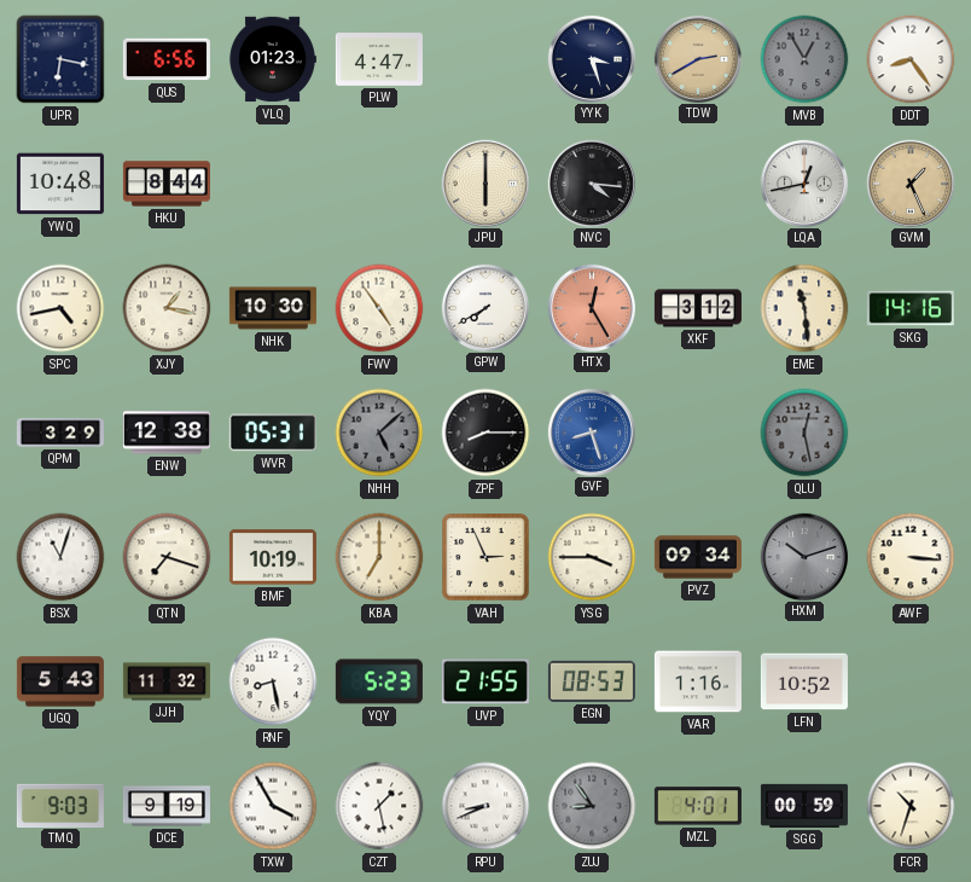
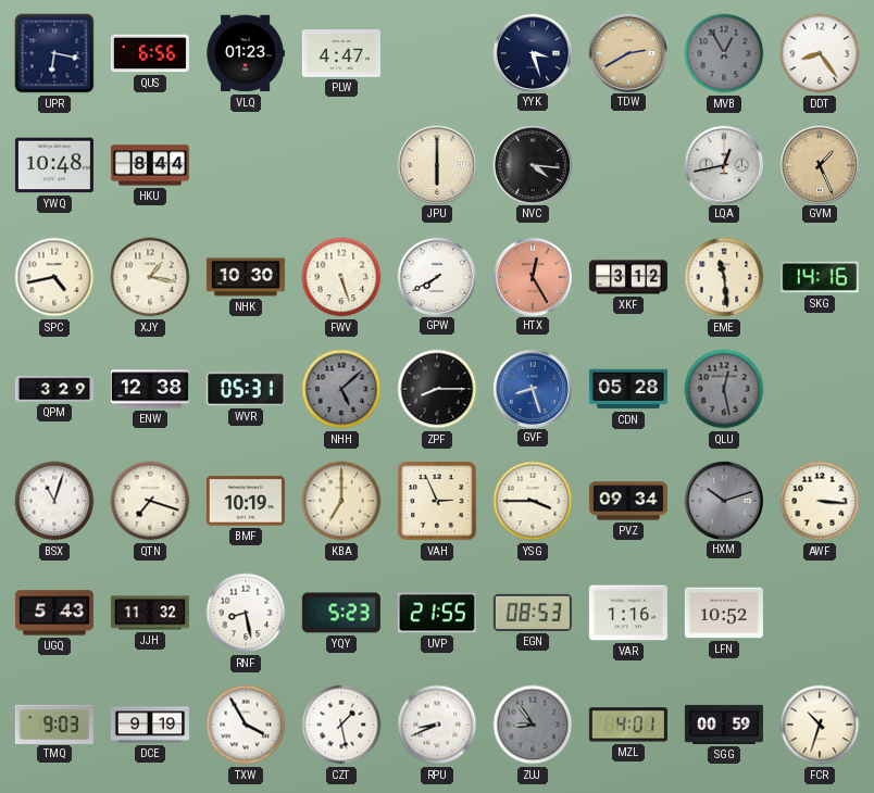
FWV: 4:54 -> 5:27
CDN: none -> 05:28
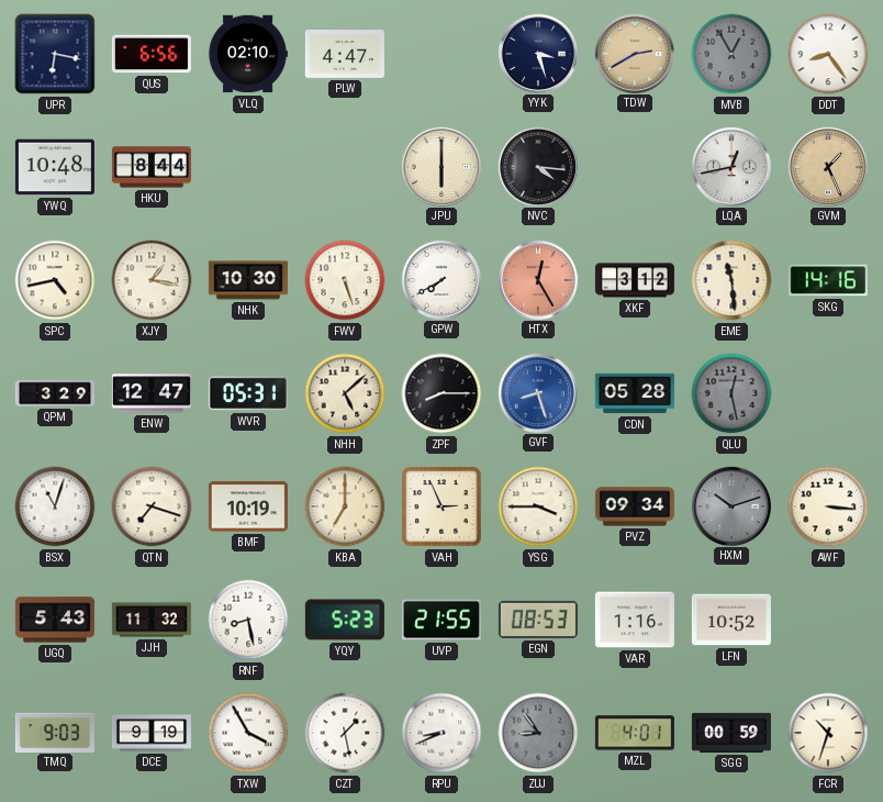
VLQ: 01:23 -> 02:10
ENW: 12:38 -> 12:47
NHH dial: grey -> cream
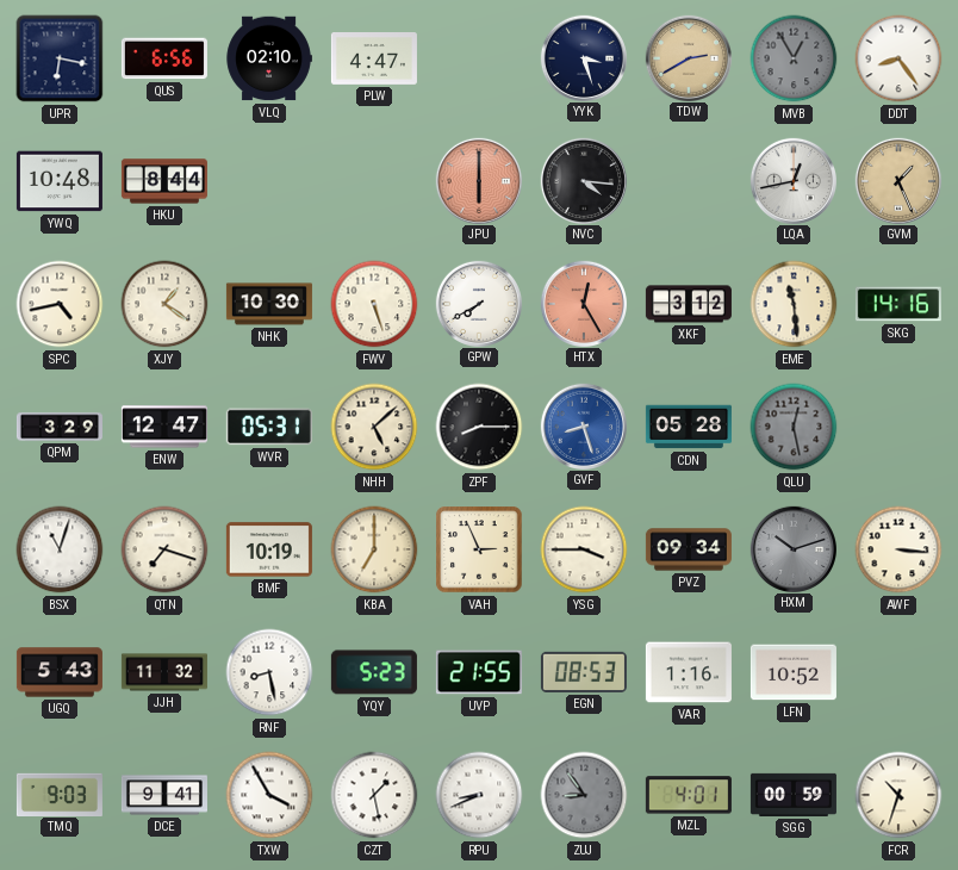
JPU dial: cream -> salmon
XJY: 1:17 -> 1:21
DCE: 9:19 -> 9:41
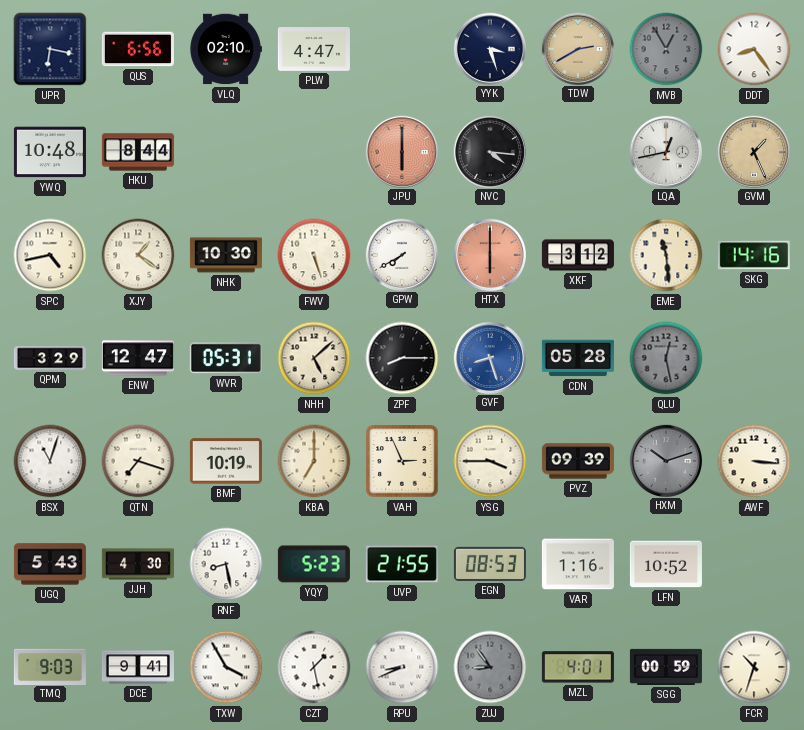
HTX: 12:25 -> 6:00
PVZ: 09:34 -> 09:39
JJH: 11:32 -> 4:30
